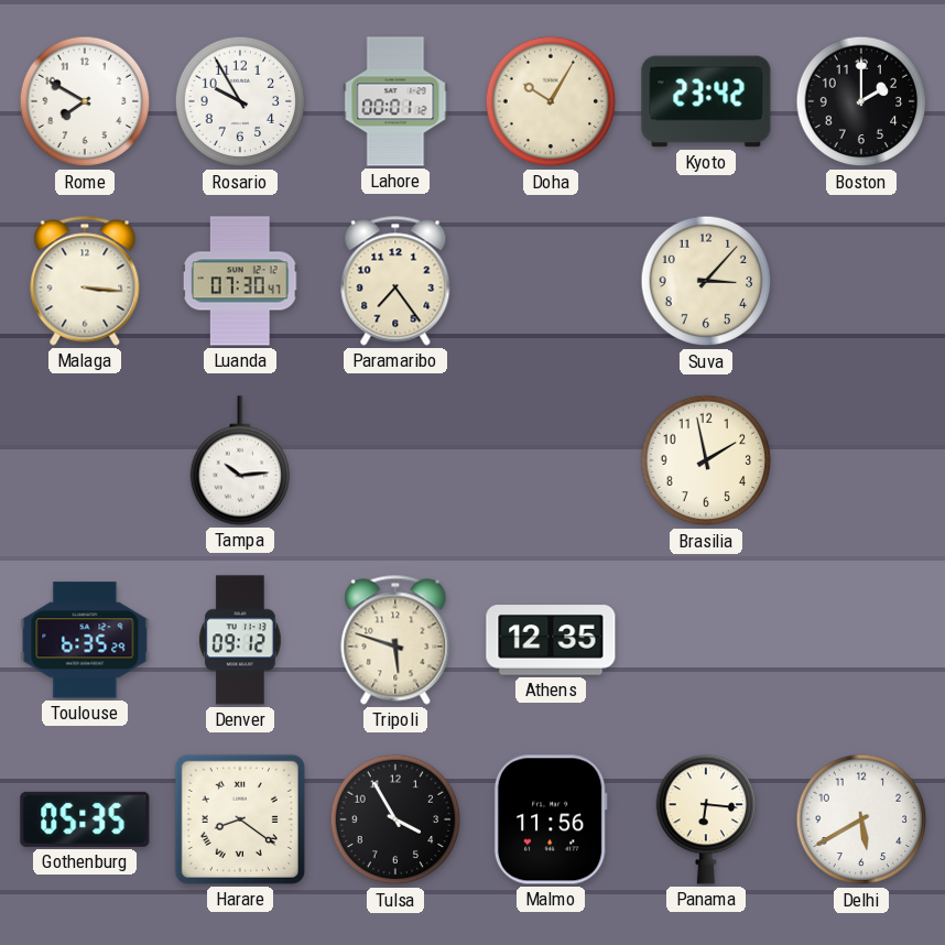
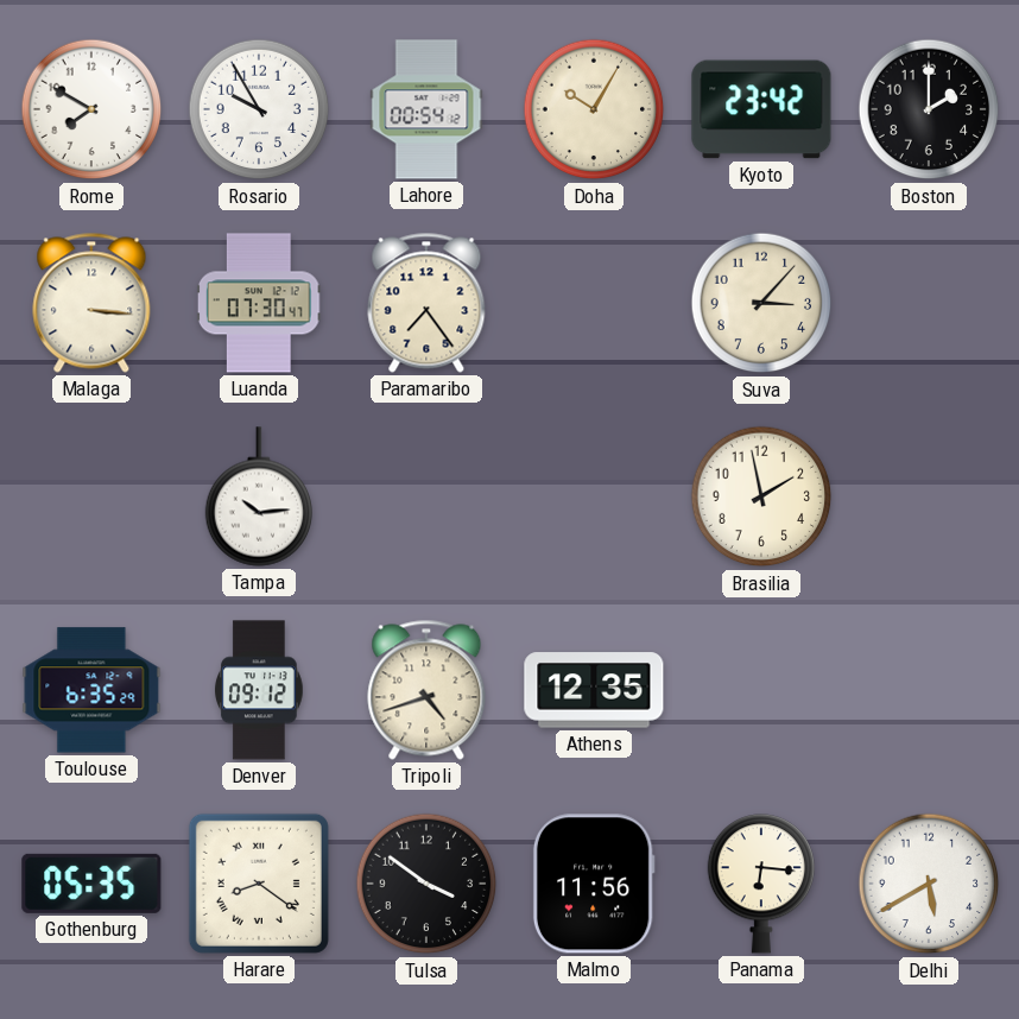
Lahore: 00:01 -> 00:54
Tripoli: 5:48 -> 4:42
Tulsa: 3:55 -> 3:51
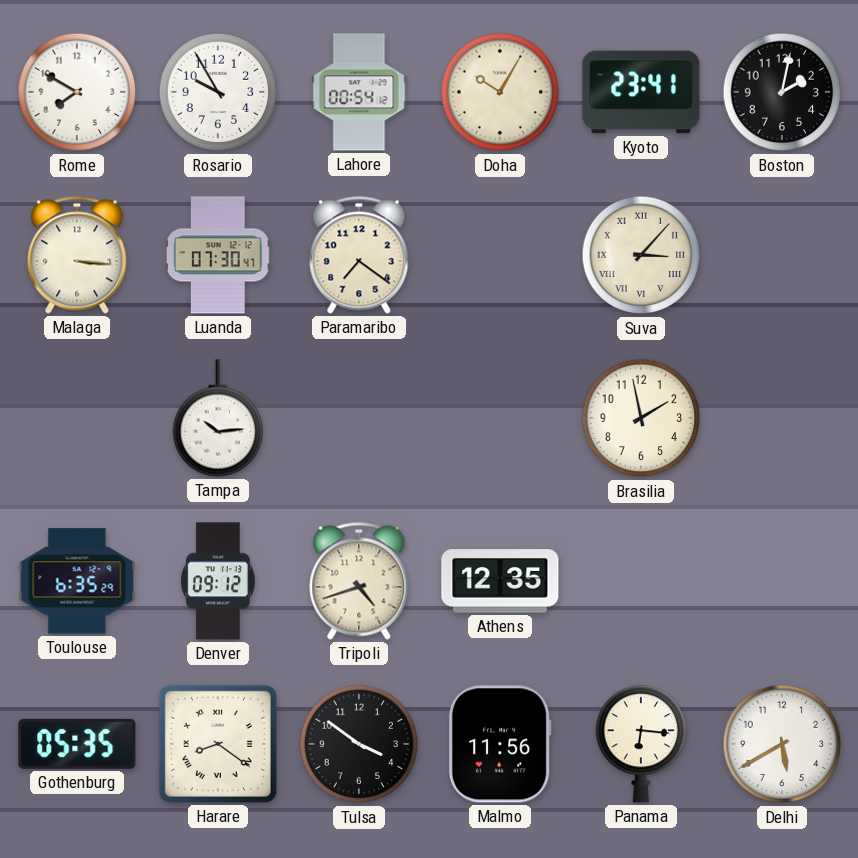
Kyoto: 23:42 -> 23:41
Boston: 2:00 -> 2:02
Paramaribo: 7:24 -> 7:21
Suva numerals: Arabic -> Roman
